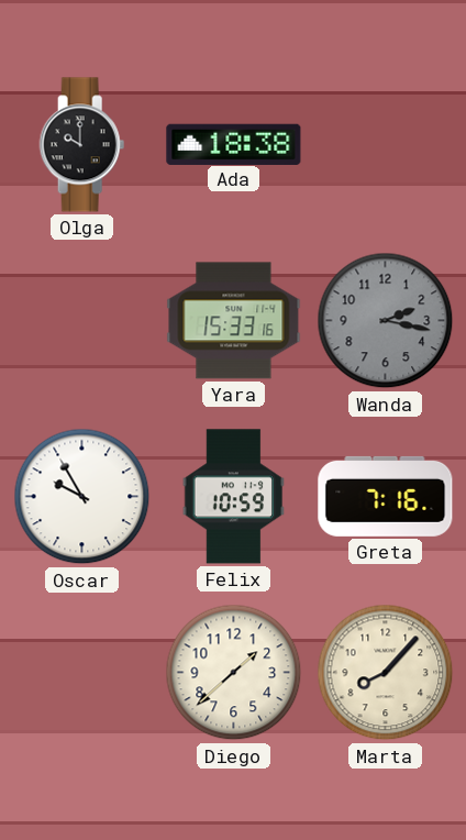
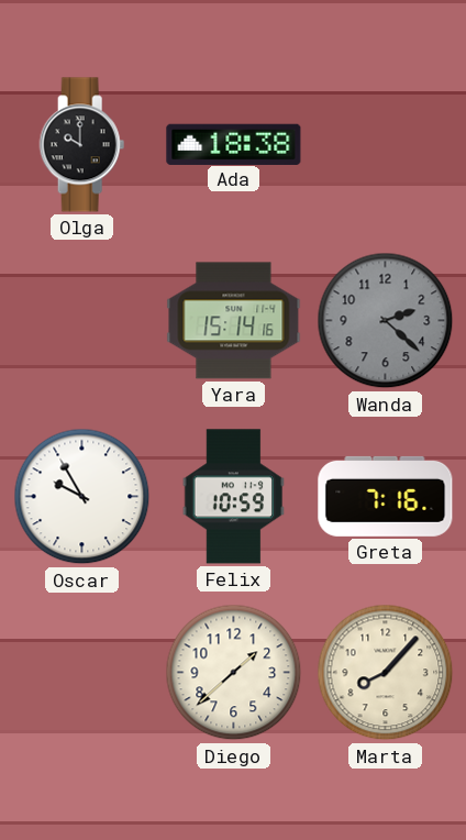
Yara: 15:33 -> 15:14
Wanda: 2:17 -> 2:22
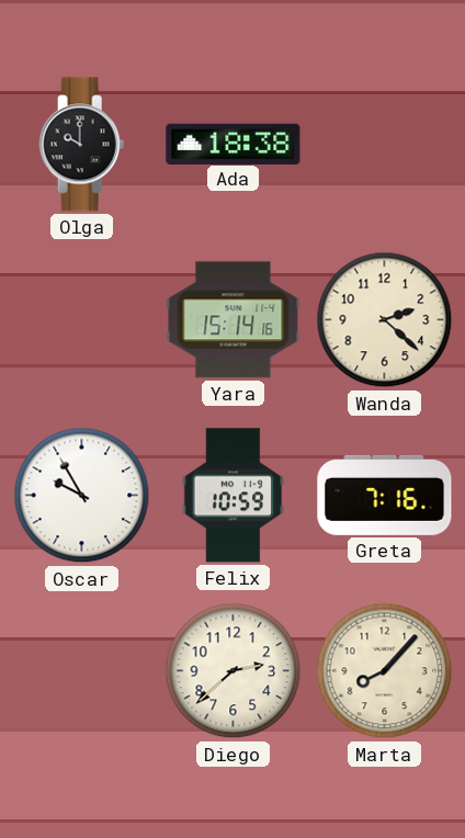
Wanda dial: grey -> cream
Diego: 1:38 -> 2:38
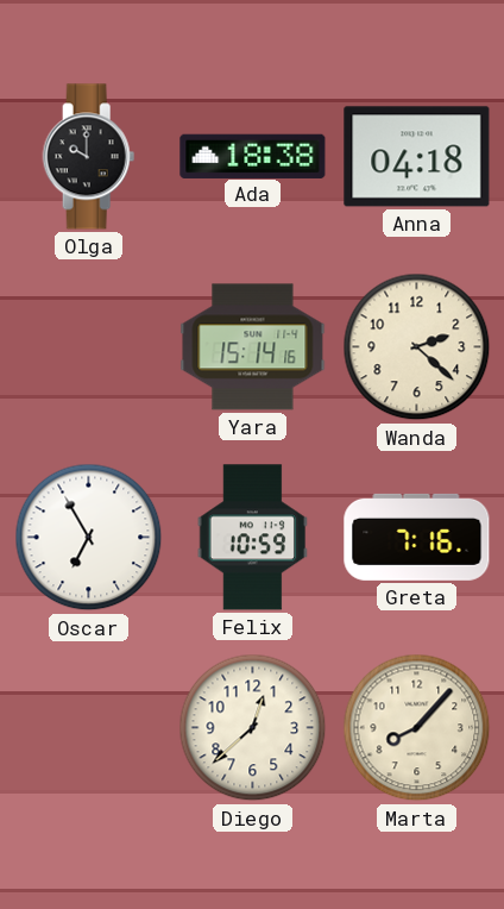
Anna: none -> 04:18
Oscar: 9:55 -> 6:55
Diego: 2:38 -> 12:38
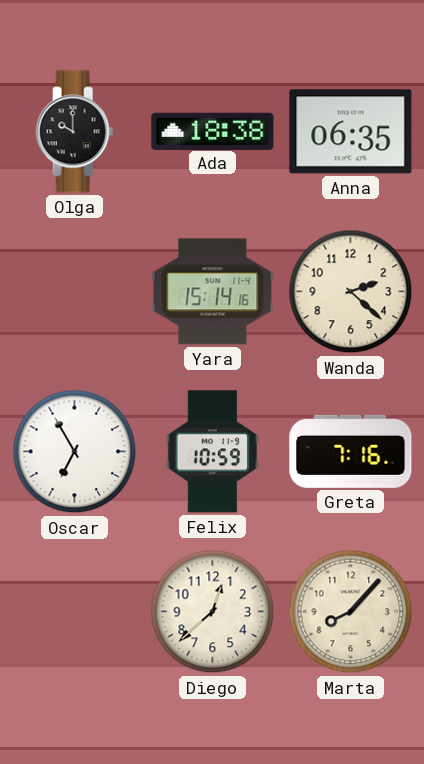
Anna: 04:18 -> 06:35
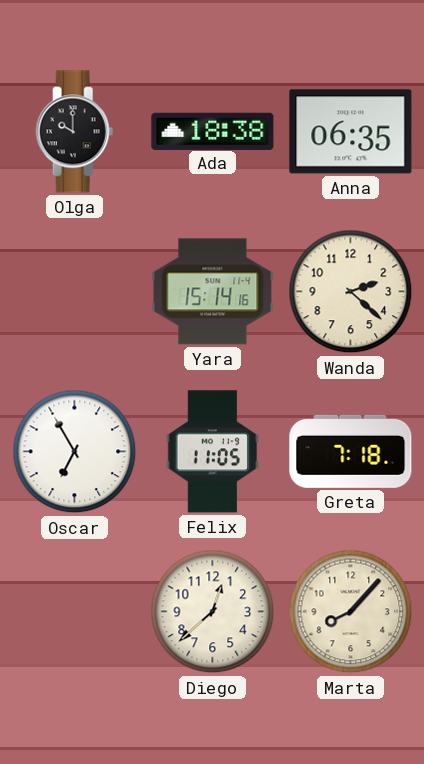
Felix: 10:59 -> 11:05
Greta: 7:16 -> 7:18
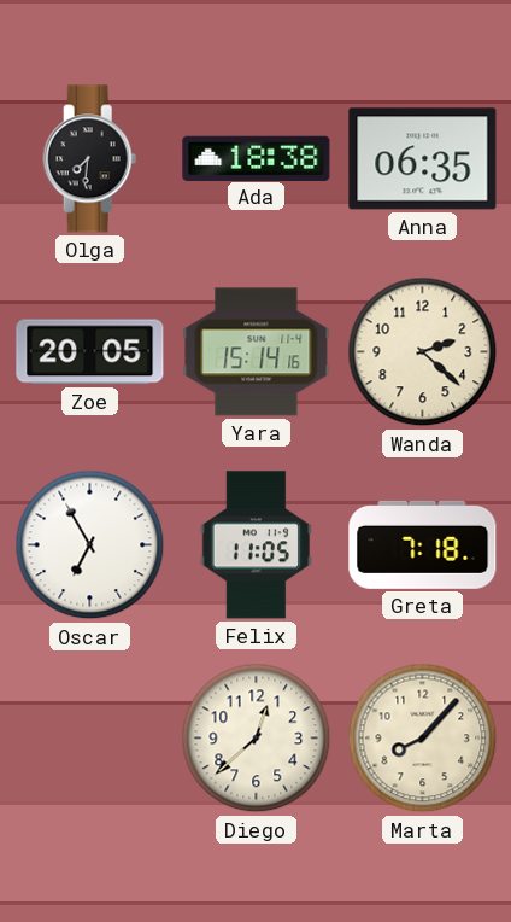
Olga: 10:00 -> 7:31
Zoe: none -> 20:05
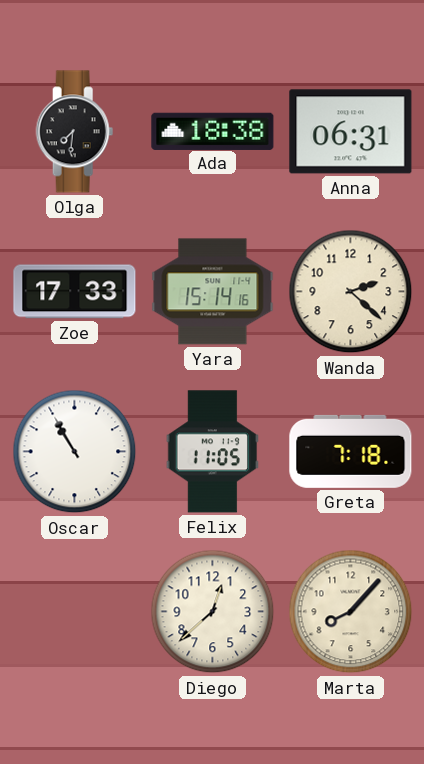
Anna: 06:35 -> 06:31
Zoe: 20:05 -> 17:33
Oscar: 6:55 -> 10:55
